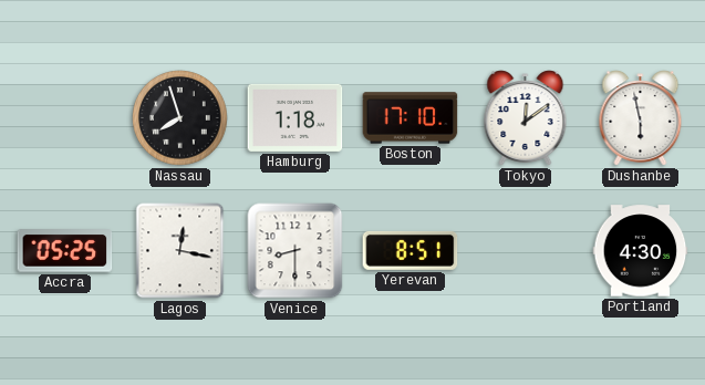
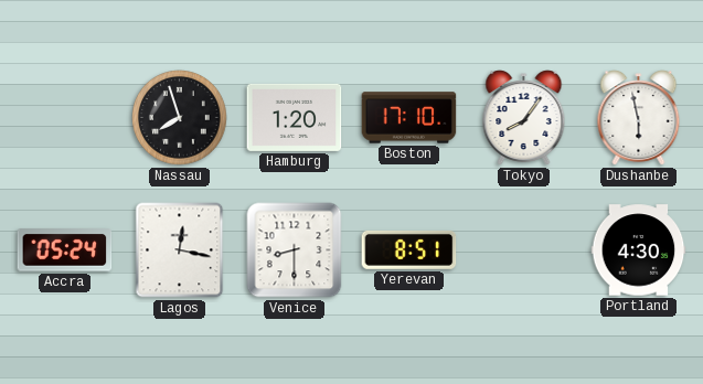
Hamburg: 1:18 -> 1:20
Tokyo: 12:09 -> 8:06
Accra: 05:25 -> 05:24
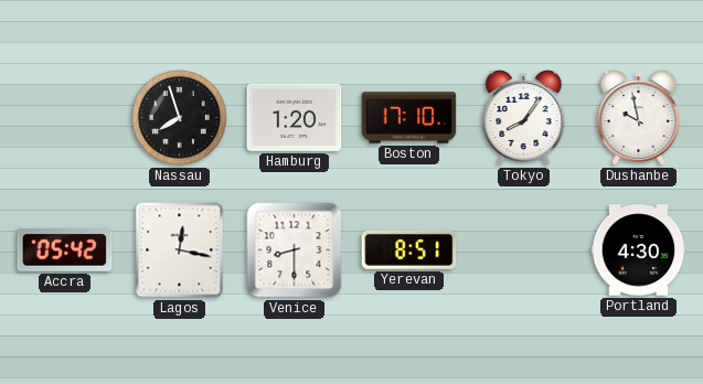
Dushanbe: 5:58 -> 9:58
Accra: 05:24 -> 05:42
